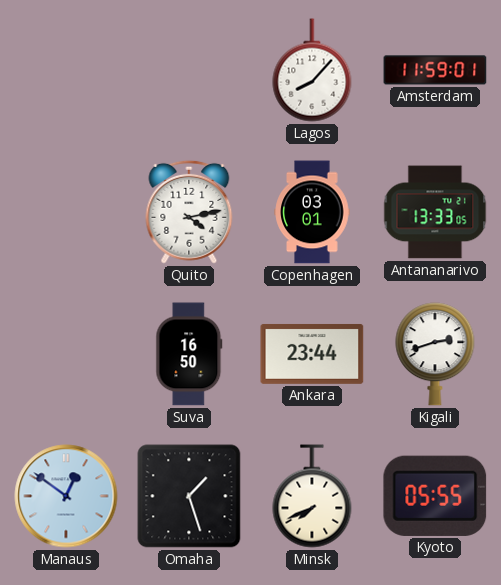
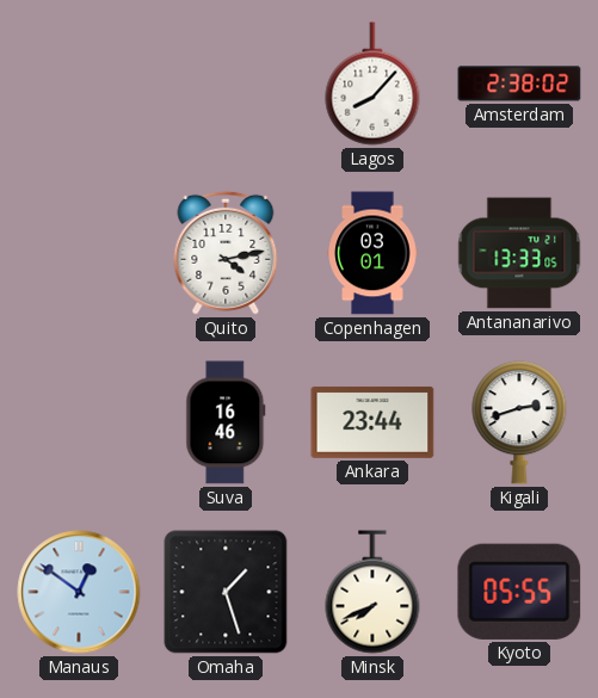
Amsterdam: 11:59 -> 2:38
Suva: 16:50 -> 16:46
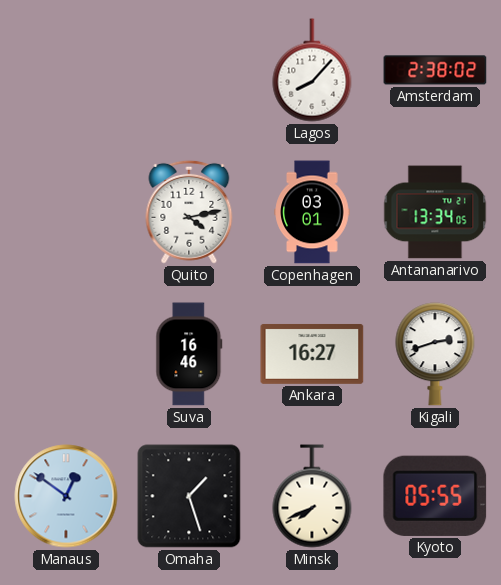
Antananarivo: 13:33 -> 13:34
Ankara: 23:44 -> 16:27
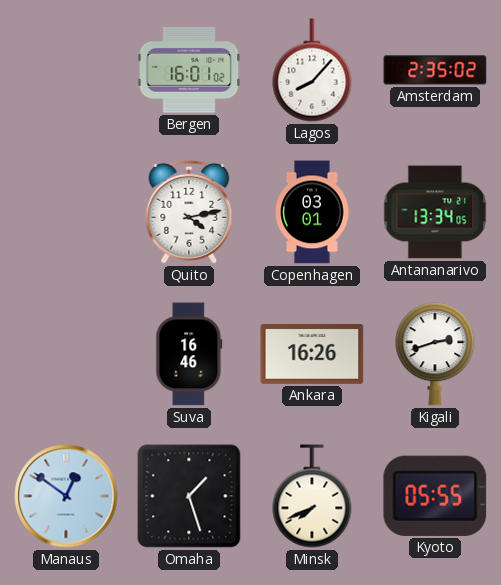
Bergen: none -> 16:01
Amsterdam: 2:38 -> 2:35
Ankara: 16:27 -> 16:26
